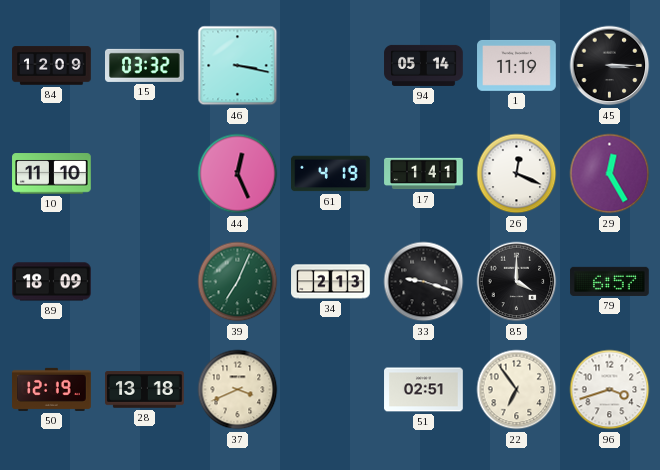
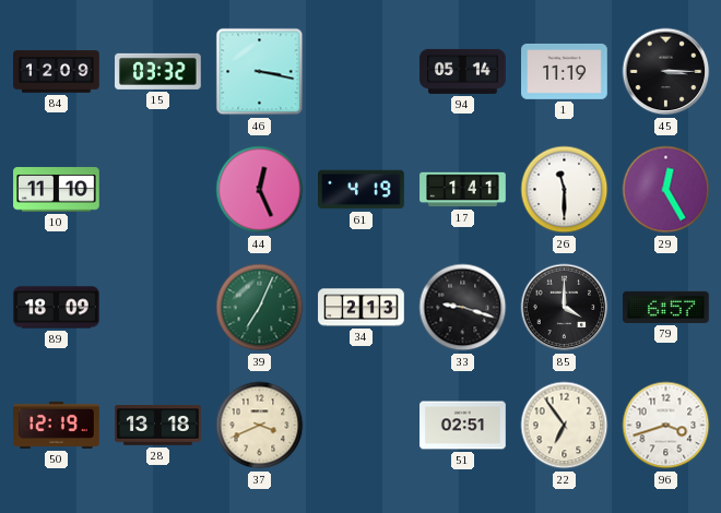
26: 12:19 -> 11:30
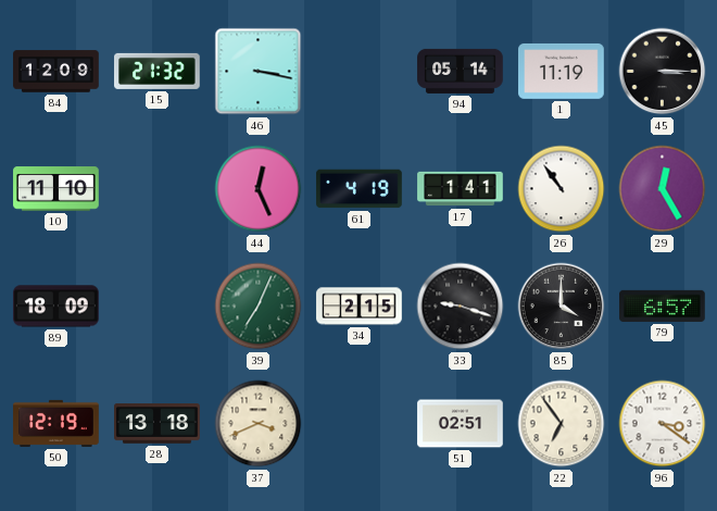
15: 03:32 -> 21:32
26: 11:30 -> 10:54
34: 2:13 -> 2:15
96: 3:42 -> 3:21
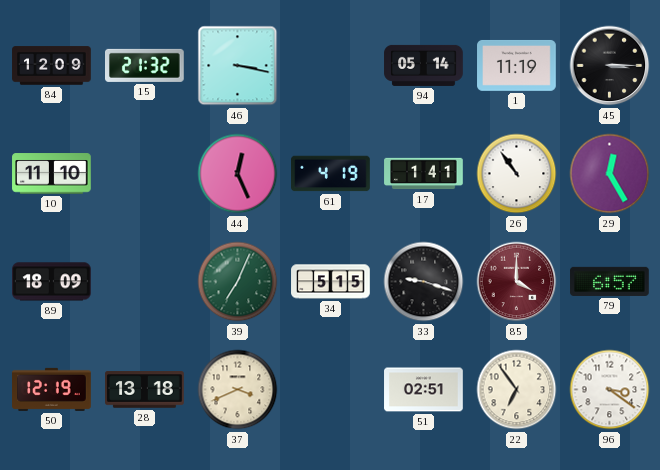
34: 2:15 -> 5:15
85 dial: black -> burgundy
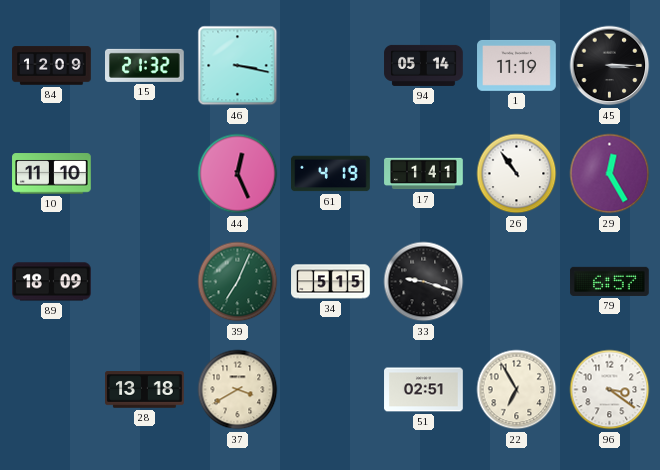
85: 4:00 -> none
50: 12:19 -> none
37: 3:41 -> 3:40
22: 6:54 -> 6:55
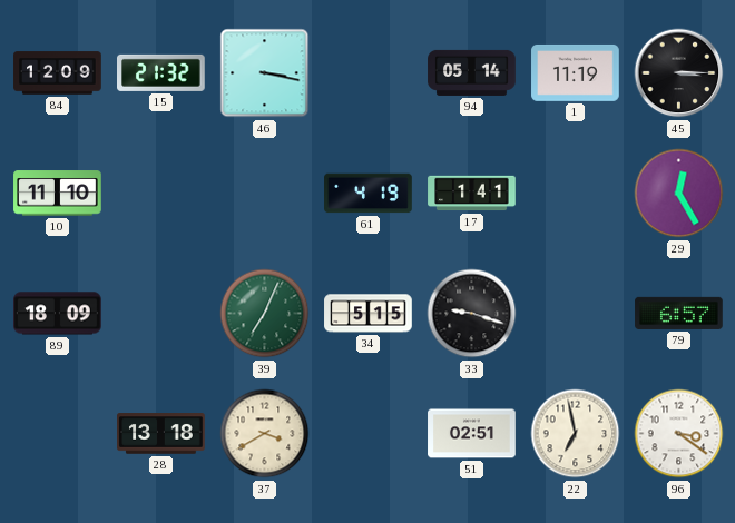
44: 12:26 -> none
26: 10:54 -> none
22: 6:55 -> 6:58
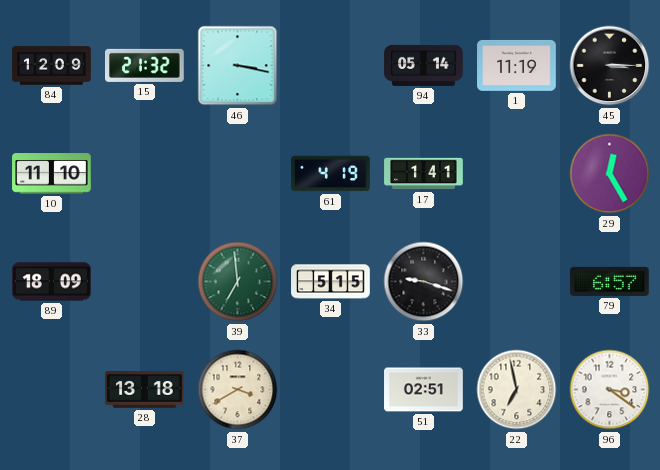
39: 7:04 -> 6:59
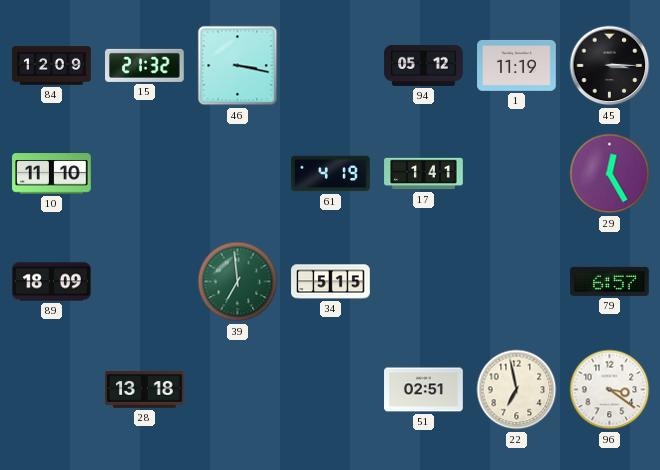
94: 05:14 -> 05:12
33: 9:18 -> none
37: 3:40 -> none
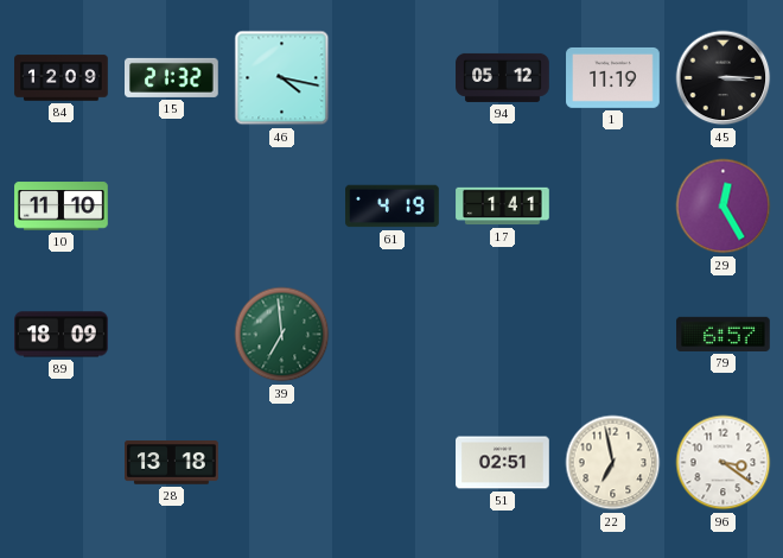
46: 3:17 -> 4:17
34: 5:15 -> none
